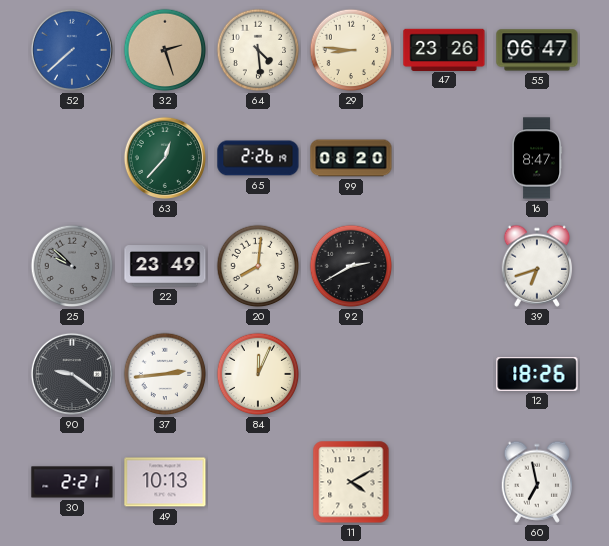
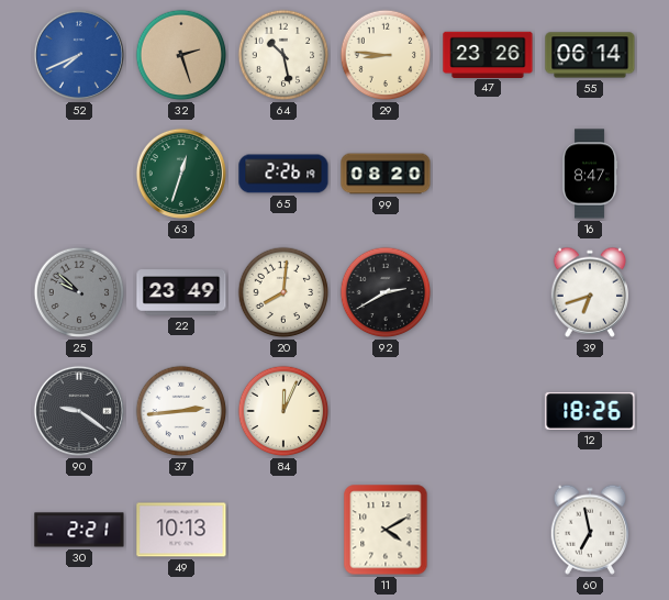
52: 7:38 -> 7:41
64: 4:29 -> 10:28
55: 06:47 -> 06:14
63: 12:37 -> 12:33
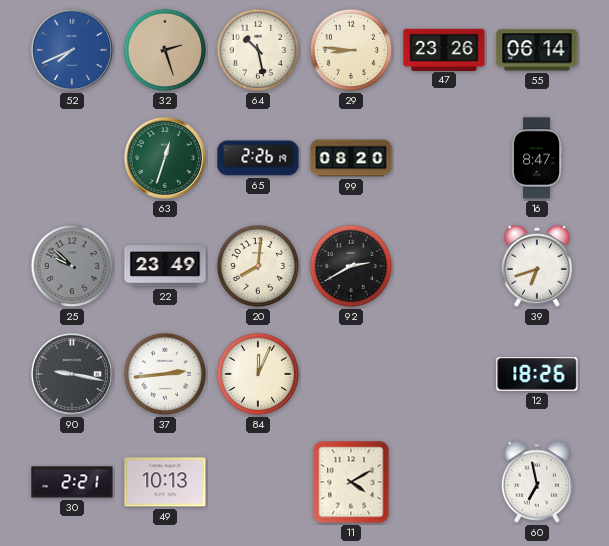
90: 9:21 -> 9:17
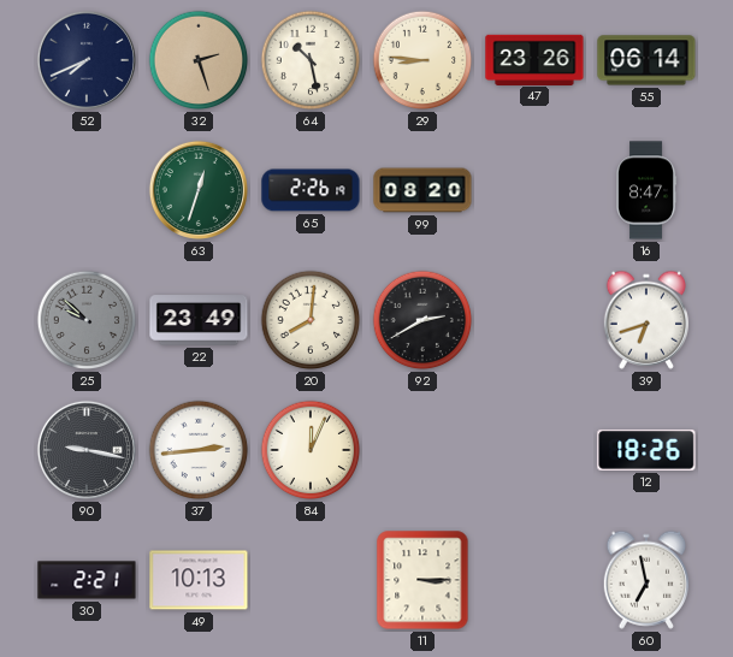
52 dial: blue -> navy
11: 4:10 -> 3:15
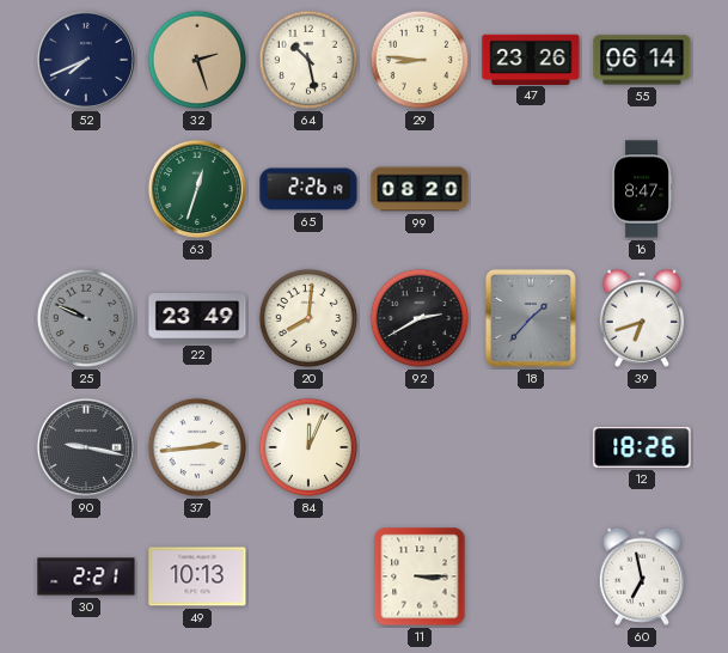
25: 9:52 -> 9:49
18: none -> 1:37
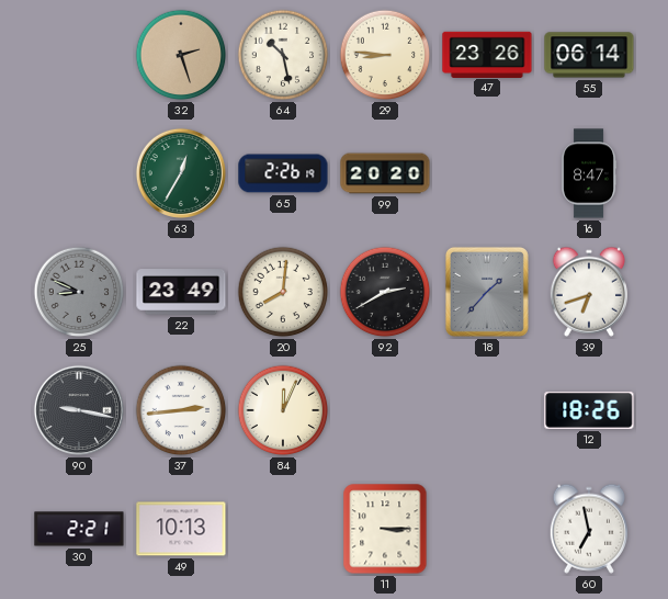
52: 7:41 -> none
63: 12:33 -> 12:35
99: 08:20 -> 20:20
25: 9:49 -> 8:49
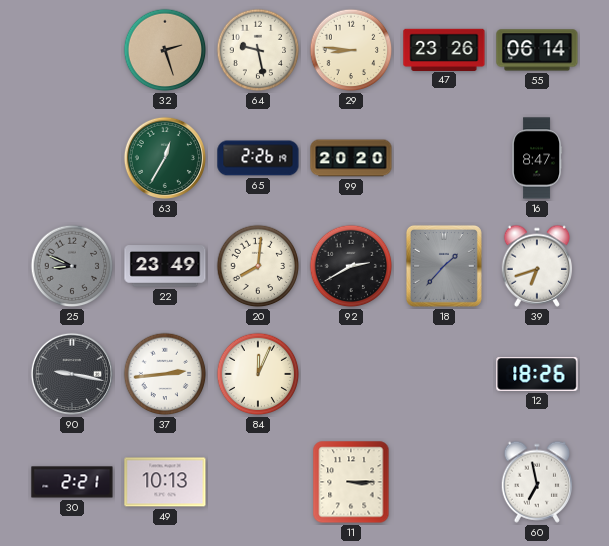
64: 10:28 -> 9:28
